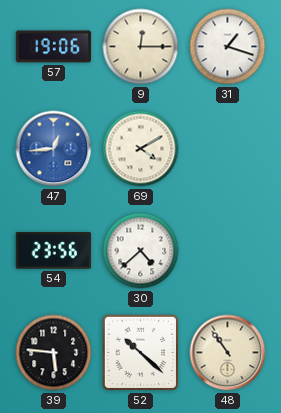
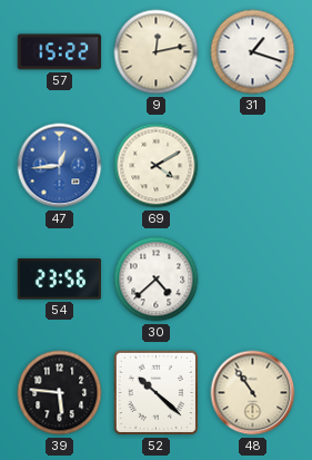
57: 19:06 -> 15:22
9: 12:15 -> 12:13
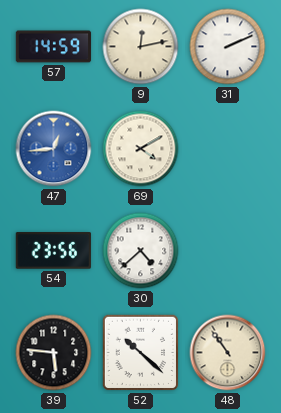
57: 15:22 -> 14:59
31: 1:18 -> 2:11
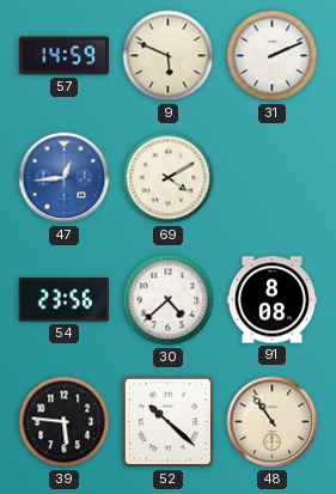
9: 12:13 -> 5:49
91: none -> 8:08
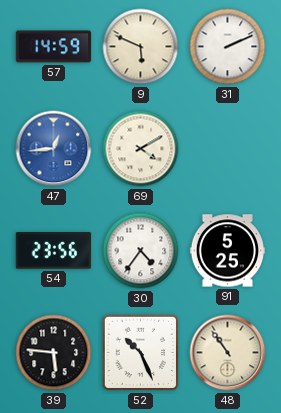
30: 4:38 -> 4:36
91: 8:08 -> 5:25
52: 10:22 -> 10:26
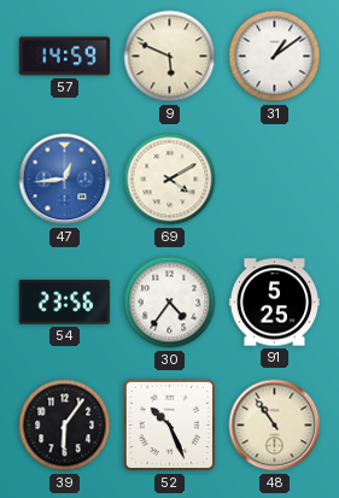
31: 2:11 -> 1:09
39: 5:46 -> 6:06
